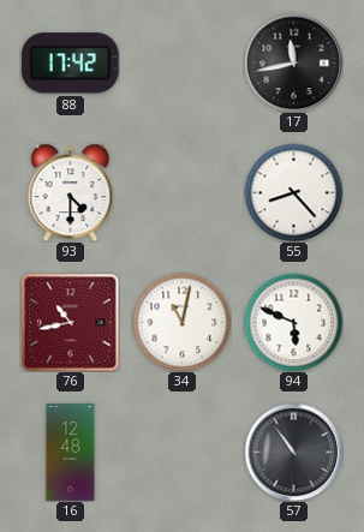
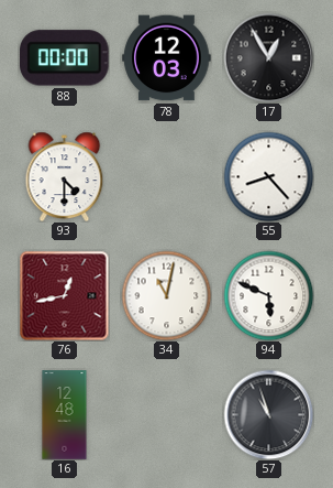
88: 17:42 -> 00:00
78: none -> 12:03
17: 11:43 -> 12:55
76: 10:43 -> 12:43
57: 10:54 -> 10:57
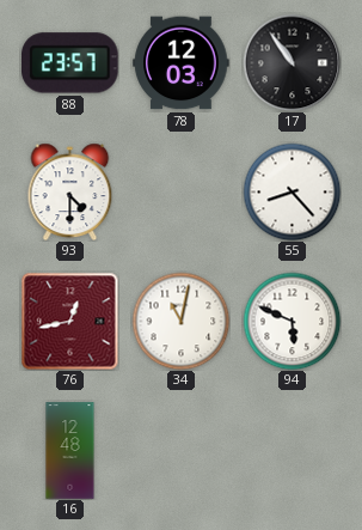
88: 00:00 -> 23:57
17: 12:55 -> 10:54
57: 10:57 -> none
